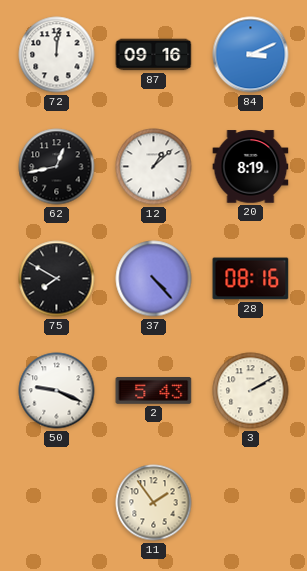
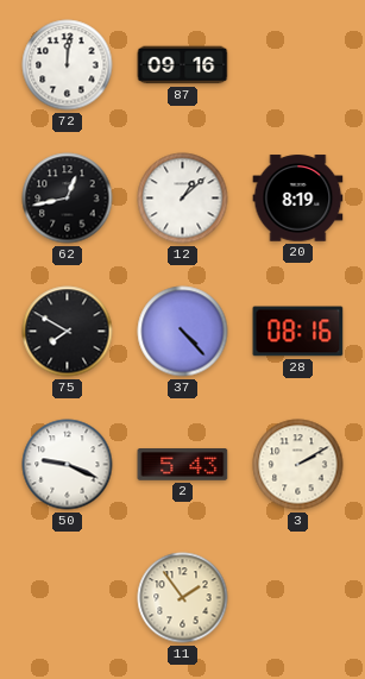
84: 3:11 -> none
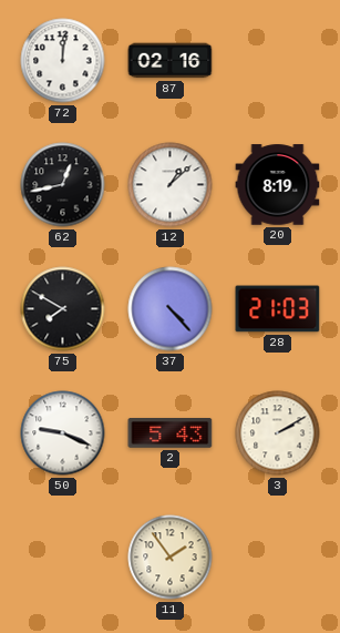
87: 09:16 -> 02:16
28: 08:16 -> 21:03
